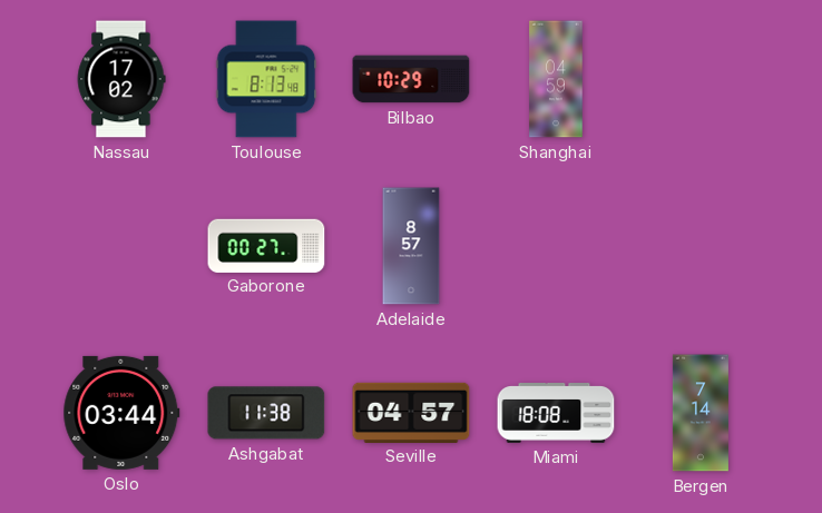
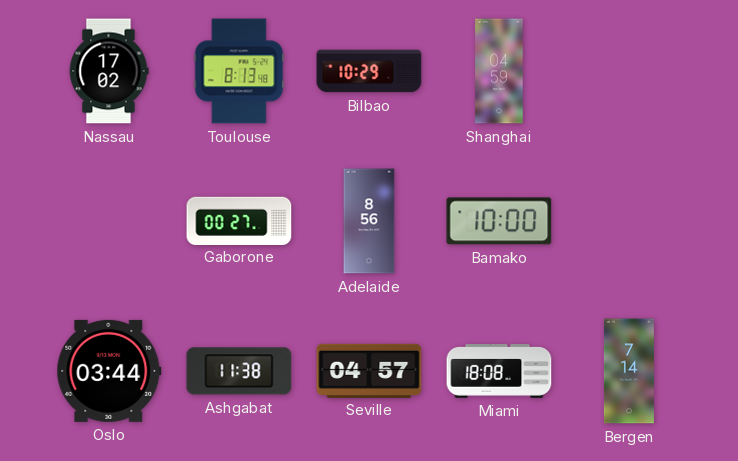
Adelaide: 8:57 -> 8:56
Bamako: none -> 10:00
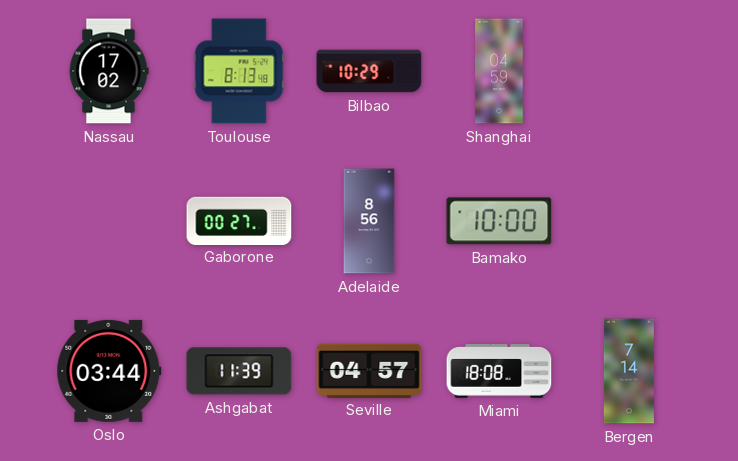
Ashgabat: 11:38 -> 11:39
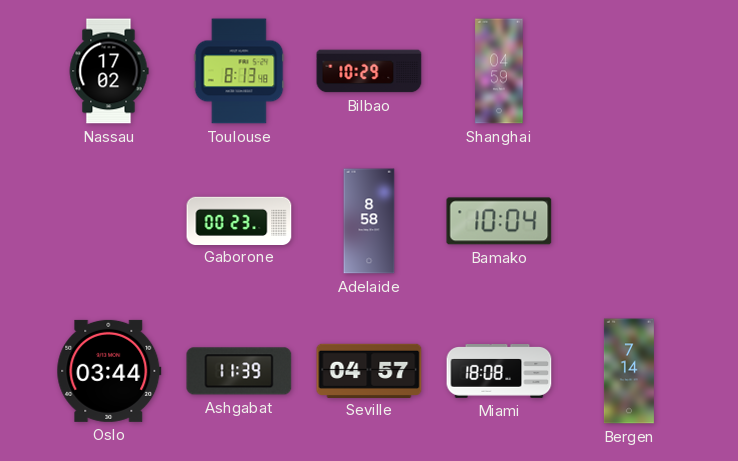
Gaborone: 00:27 -> 00:23
Adelaide: 8:56 -> 8:58
Bamako: 10:00 -> 10:04
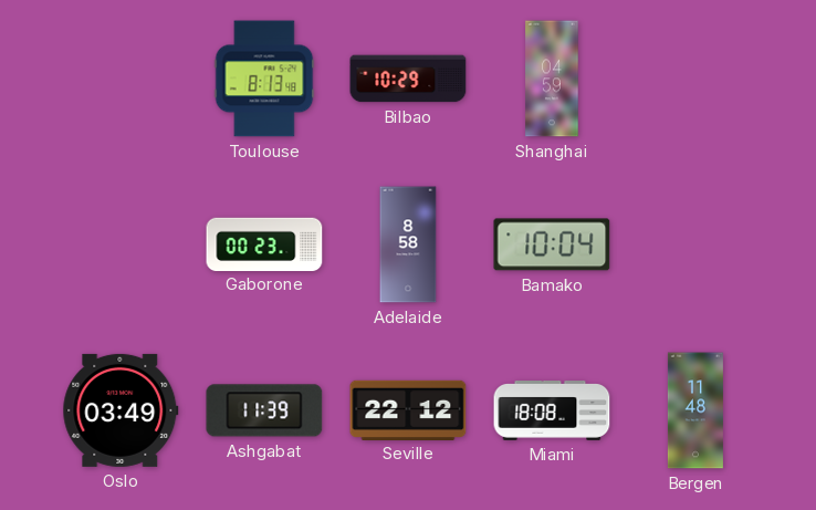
Nassau: 17:02 -> none
Oslo: 03:44 -> 03:49
Seville: 04:57 -> 22:12
Bergen: 7:14 -> 11:48
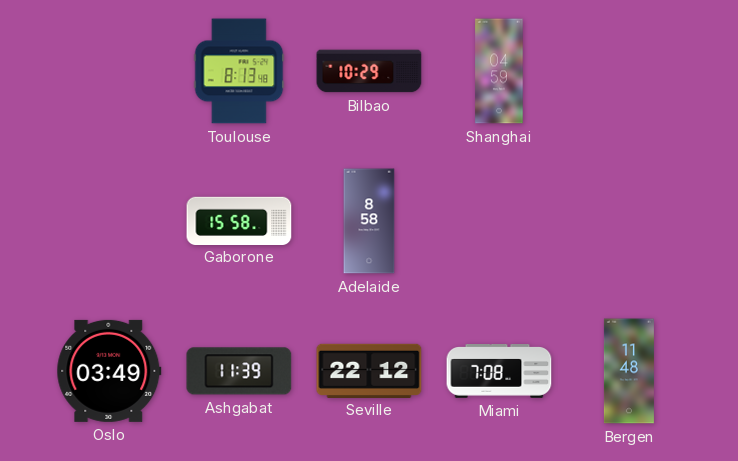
Gaborone: 00:23 -> 15:58
Bamako: 10:04 -> none
Miami: 18:08 -> 7:08
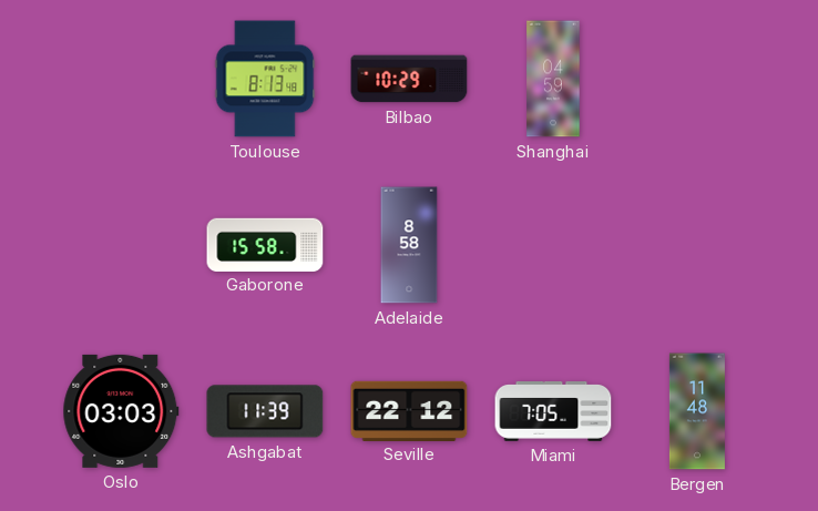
Oslo: 03:49 -> 03:03
Miami: 7:08 -> 7:05
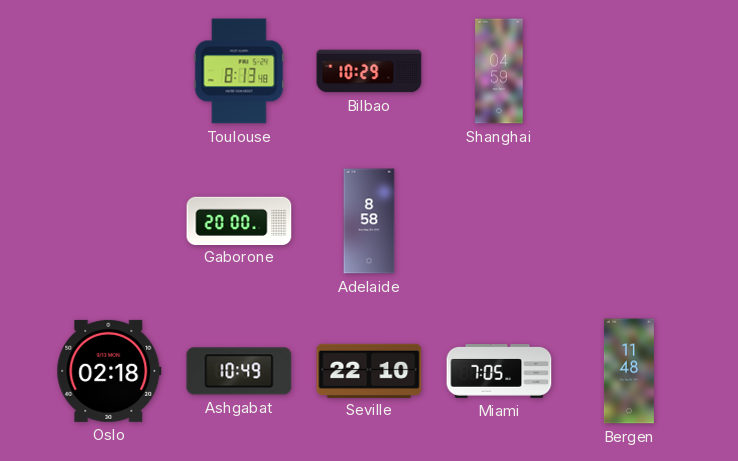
Gaborone: 15:58 -> 20:00
Oslo: 03:03 -> 02:18
Ashgabat: 11:39 -> 10:49
Seville: 22:12 -> 22:10
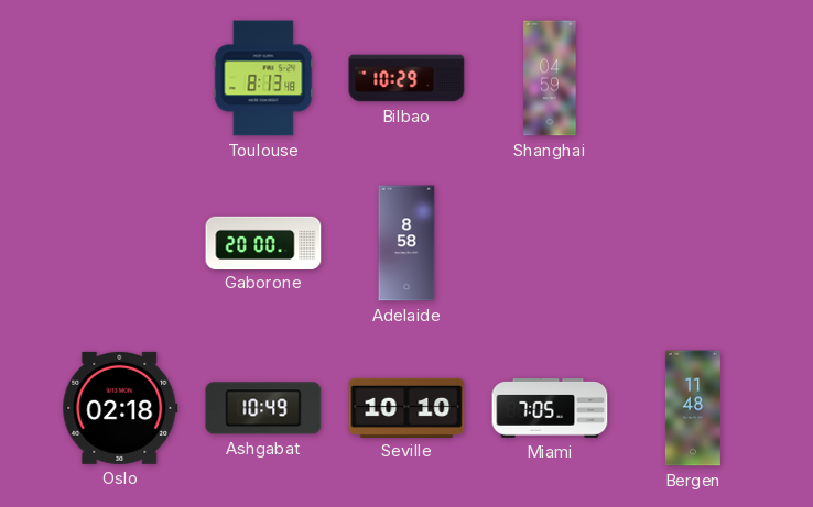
Seville: 22:10 -> 10:10
